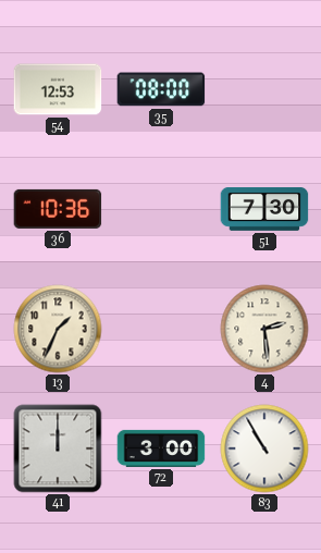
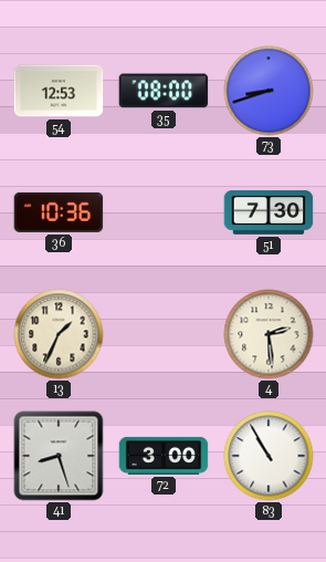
73: none -> 8:42
41: 12:00 -> 8:27
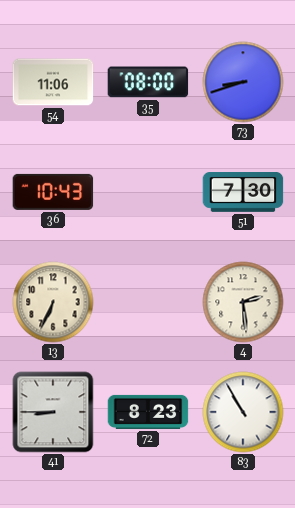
54: 12:53 -> 11:06
36: 10:36 -> 10:43
13: 1:34 -> 6:34
41: 8:27 -> 8:45
72: 3:00 -> 8:23
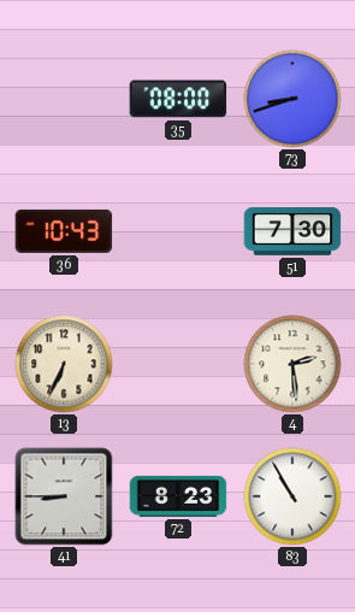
54: 11:06 -> none
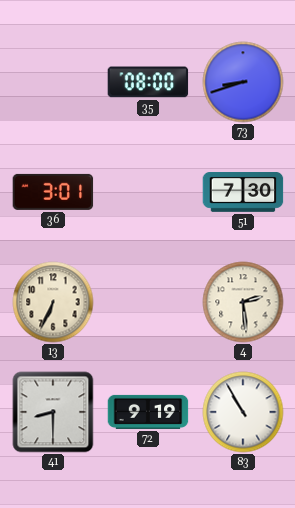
36: 10:43 -> 3:01
41: 8:45 -> 8:30
72: 8:23 -> 9:19
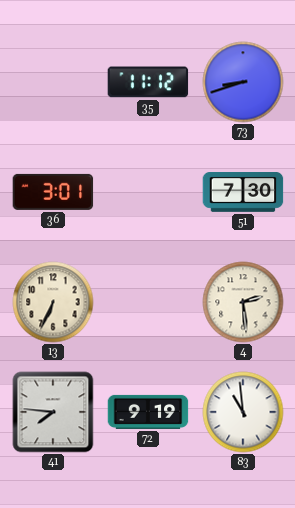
35: 08:00 -> 11:12
41: 8:30 -> 7:46
83: 10:55 -> 10:59
